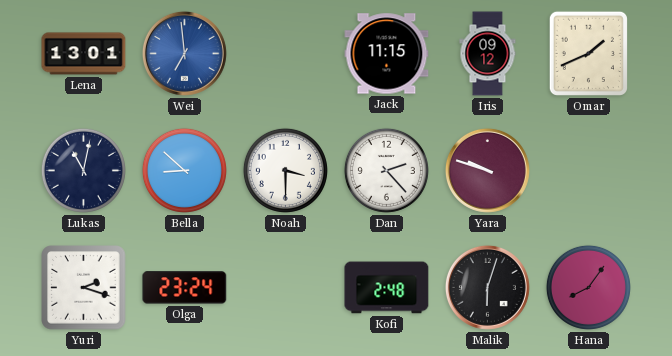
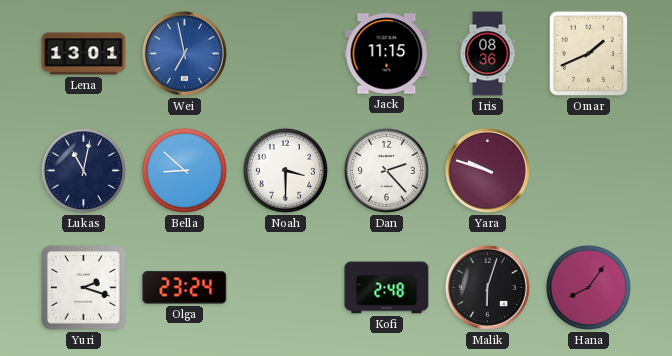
Wei: 6:59 -> 6:58
Iris: 09:12 -> 08:36
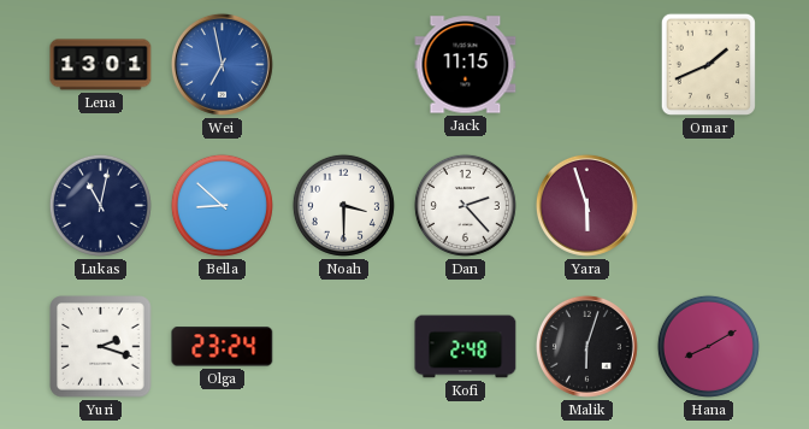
Iris: 08:36 -> none
Yara: 9:48 -> 5:57
Hana: 8:06 -> 8:10
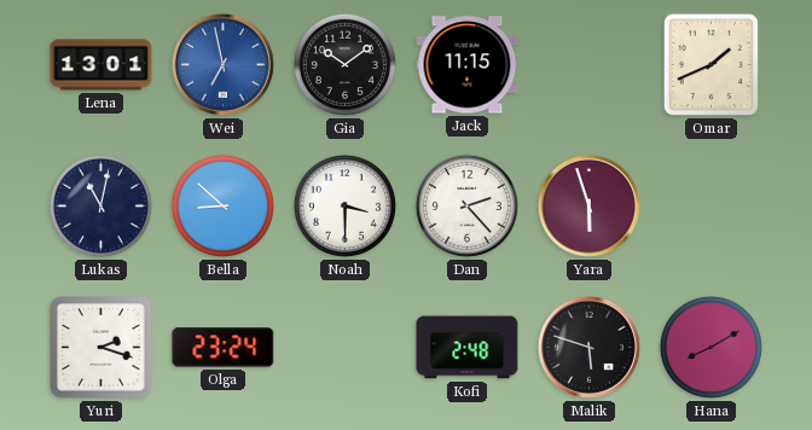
Gia: none -> 10:09
Malik: 6:03 -> 5:48
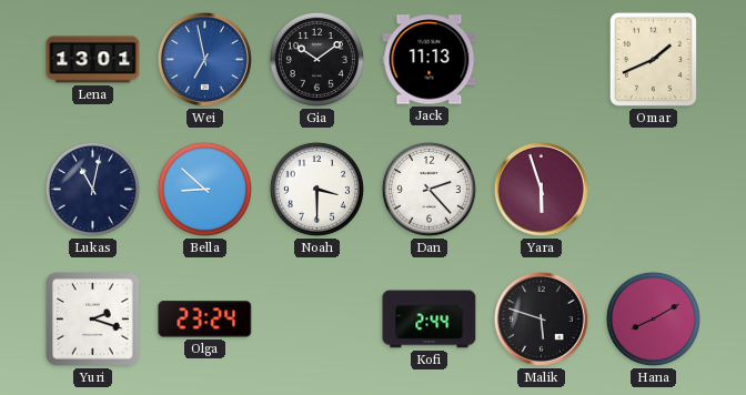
Jack: 11:15 -> 11:13
Kofi: 2:48 -> 2:44
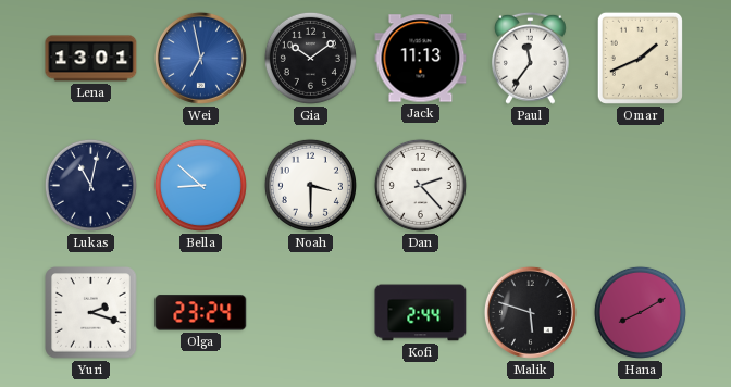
Paul: none -> 11:36
Yara: 5:57 -> none
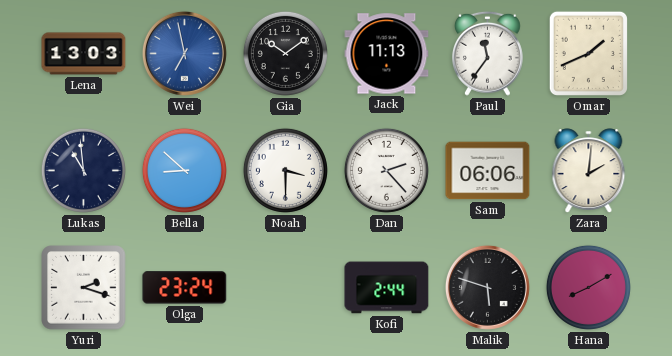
Lena: 13:01 -> 13:03
Lukas: 11:02 -> 10:59
Sam: none -> 06:06
Zara: none -> 2:01
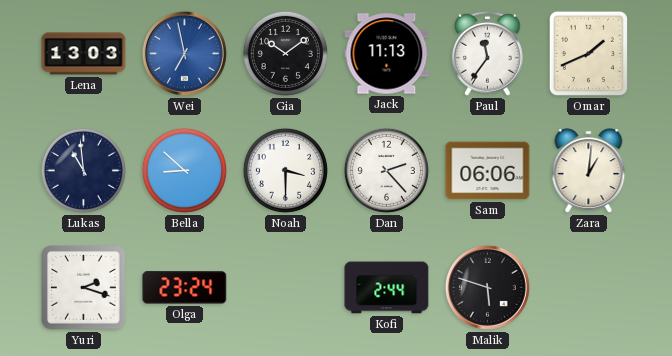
Zara: 2:01 -> 1:01
Hana: 8:10 -> none
